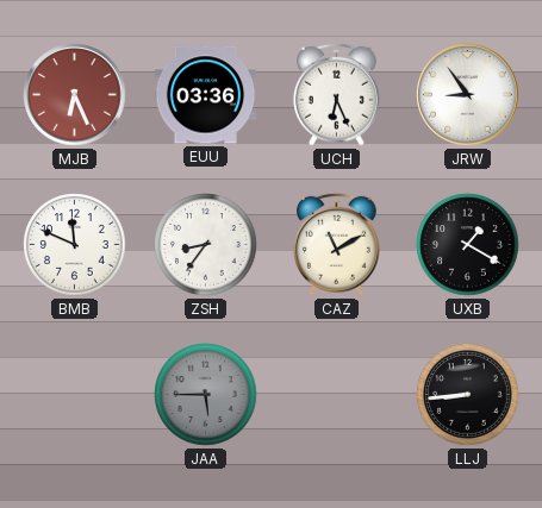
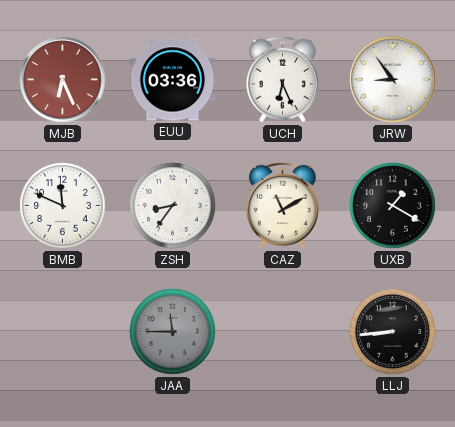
JAA: 5:45 -> 11:45
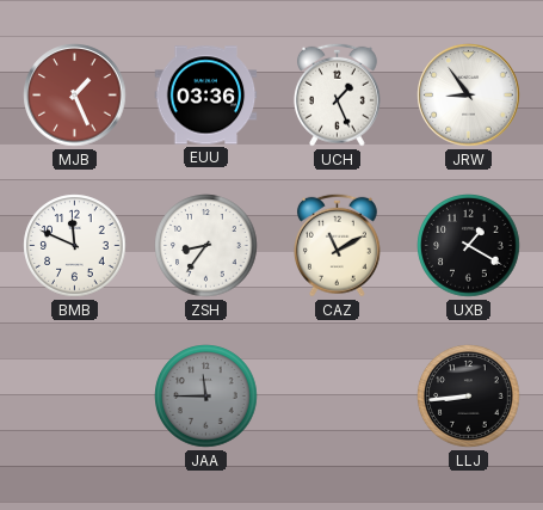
MJB: 6:26 -> 1:26
UCH: 6:26 -> 1:26
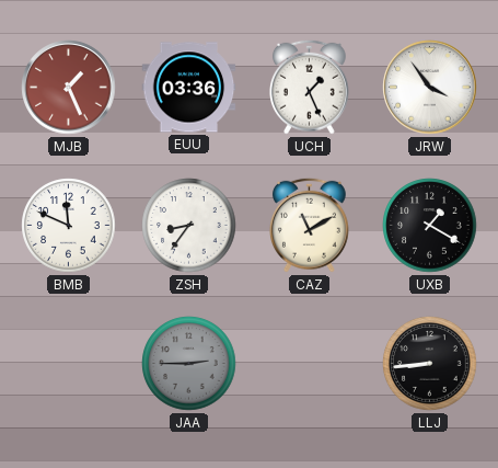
JRW: 8:54 -> 3:54
JAA: 11:45 -> 2:45
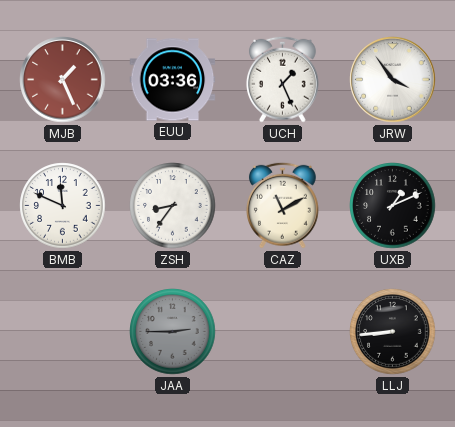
UXB: 1:20 -> 1:11
